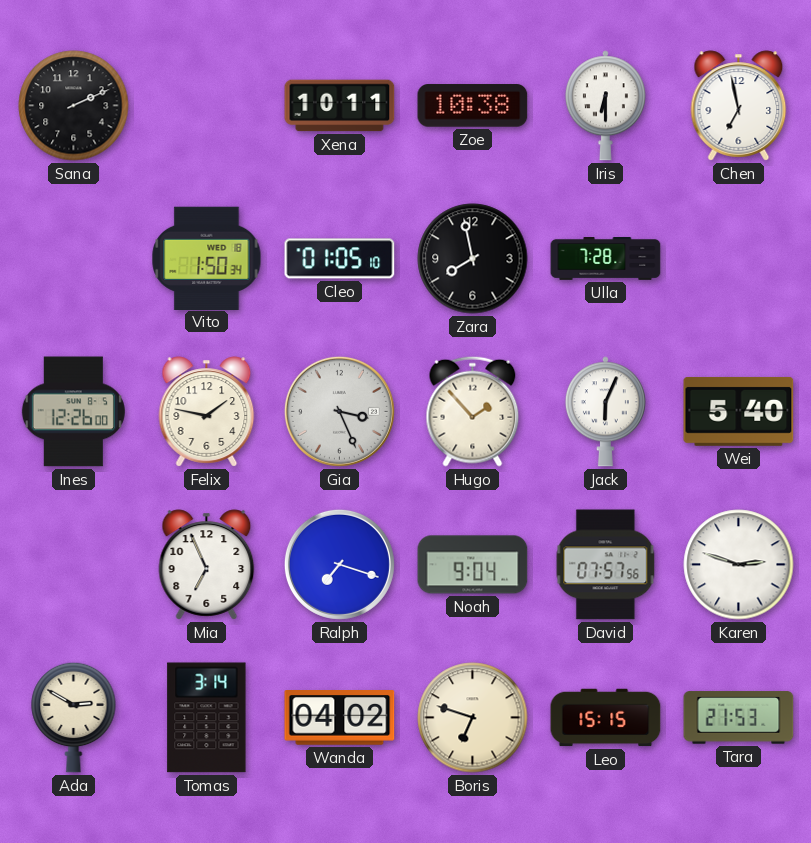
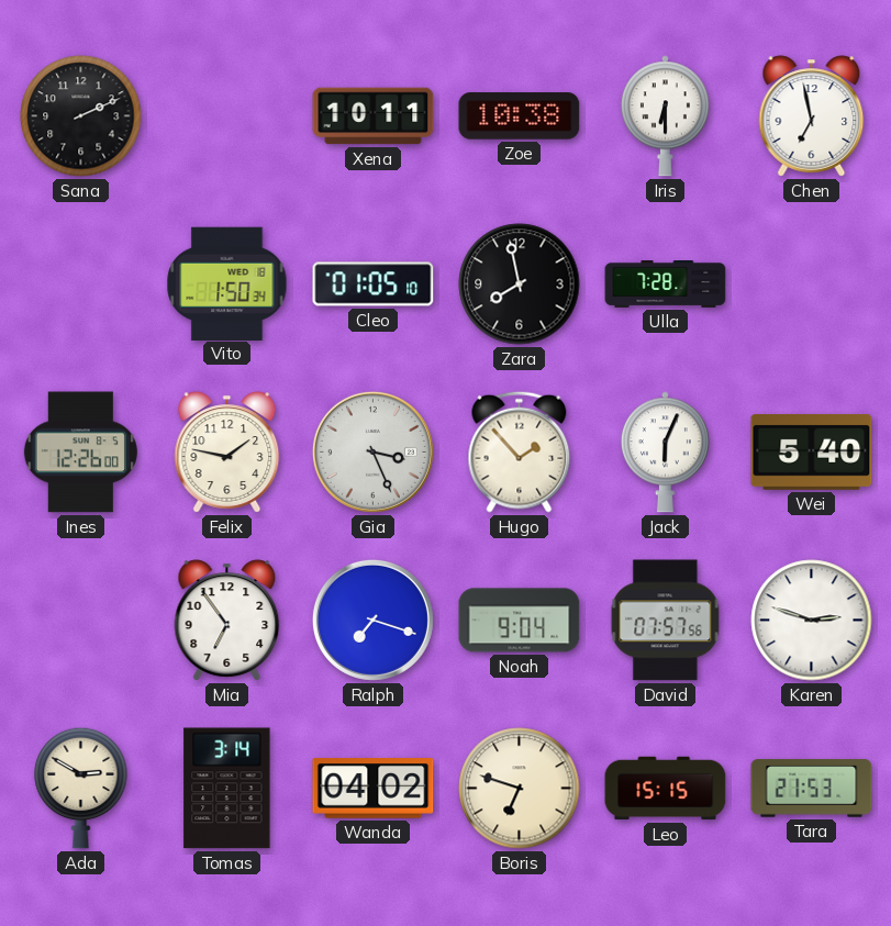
Mia: 6:56 -> 6:54
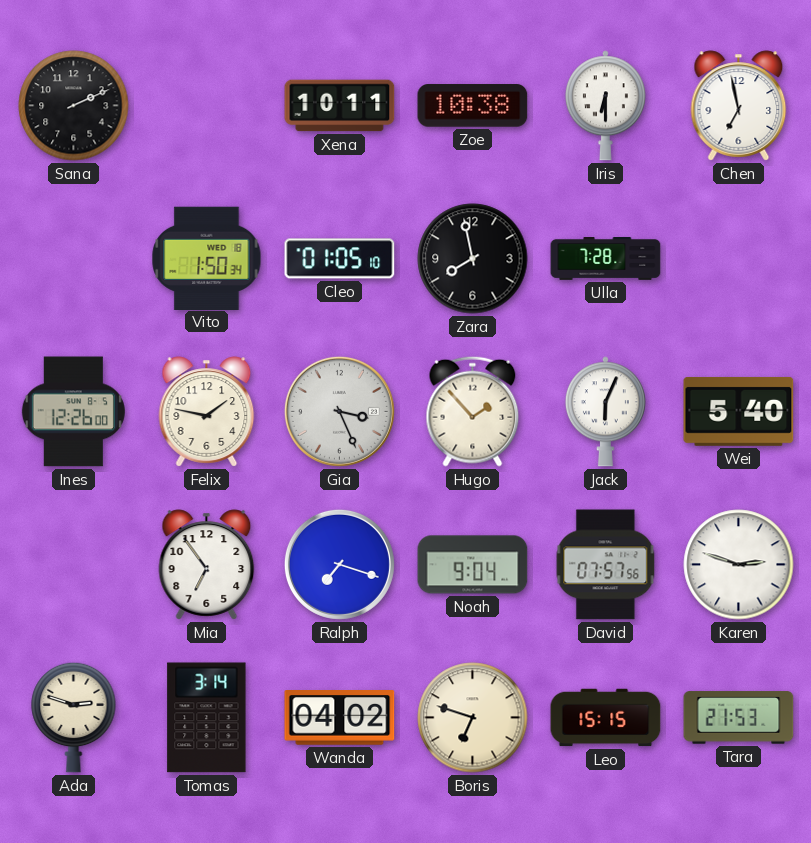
Ada: 2:50 -> 2:48
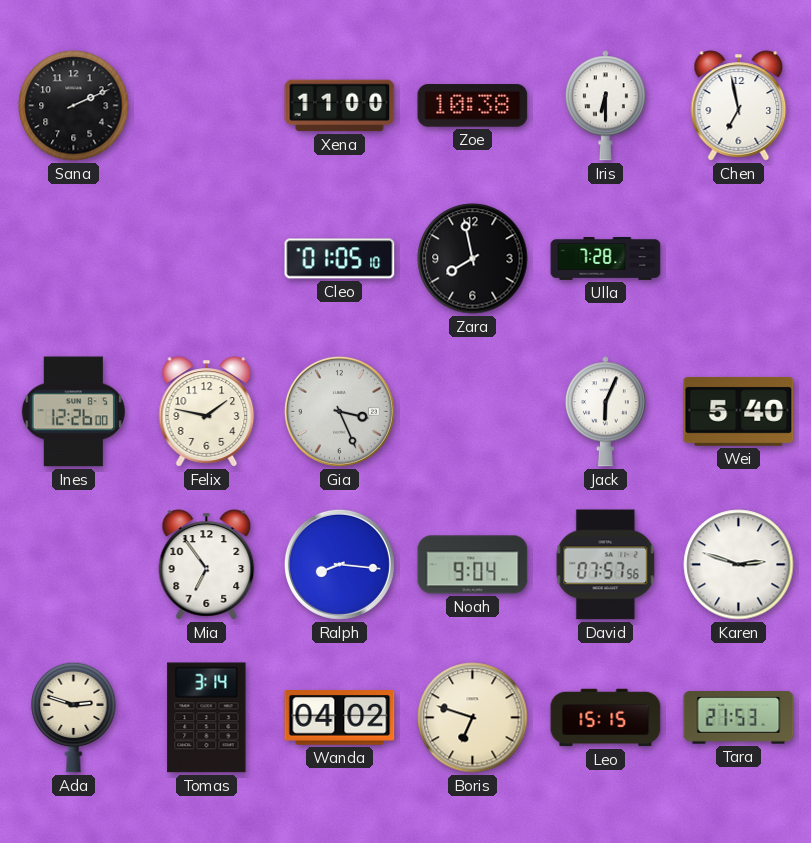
Xena: 10:11 -> 11:00
Vito: 1:50 -> none
Hugo: 1:53 -> none
Ralph: 7:18 -> 8:16
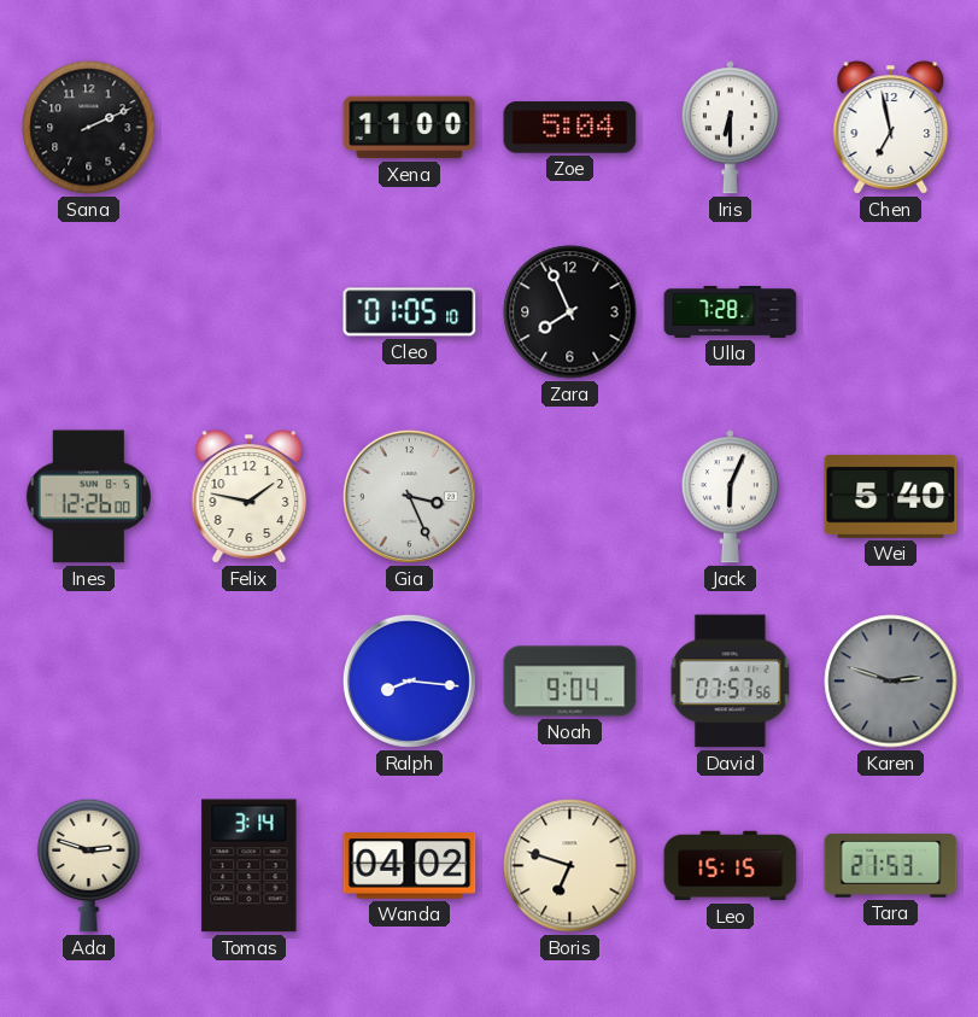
Zoe: 10:38 -> 5:04
Zara: 7:58 -> 7:56
Mia: 6:54 -> none
Karen dial: white -> grey
